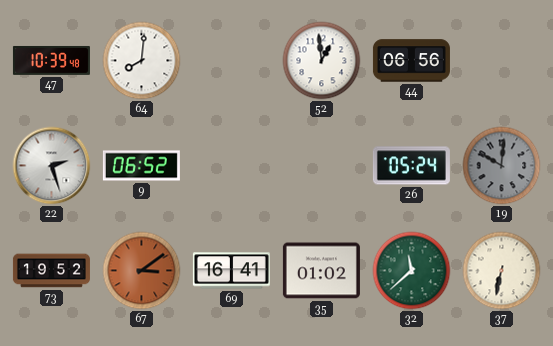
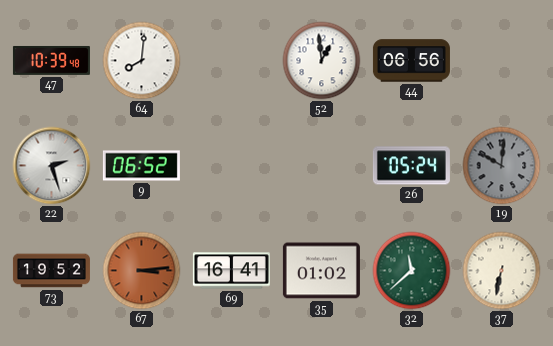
67: 3:09 -> 3:14
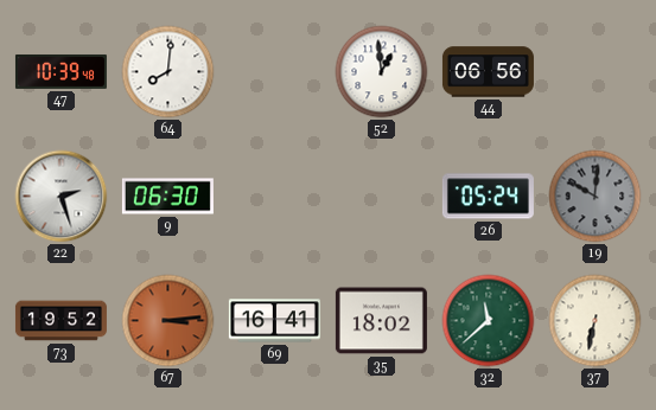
9: 06:52 -> 06:30
35: 01:02 -> 18:02
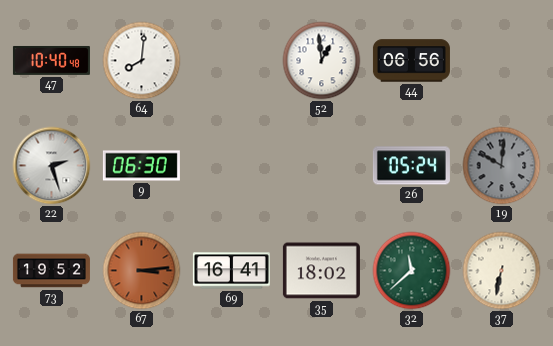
47: 10:39 -> 10:40
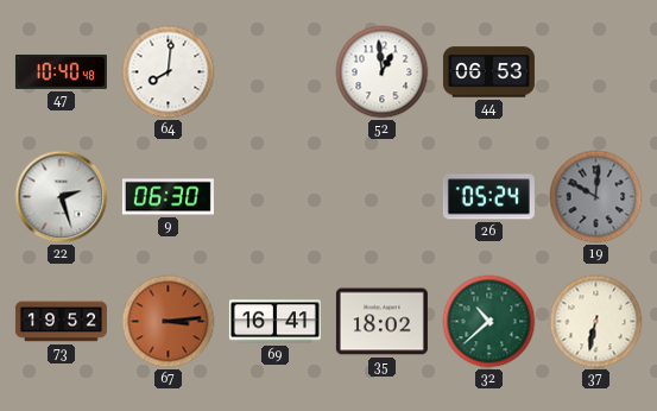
44: 06:56 -> 06:53
32: 11:38 -> 10:38
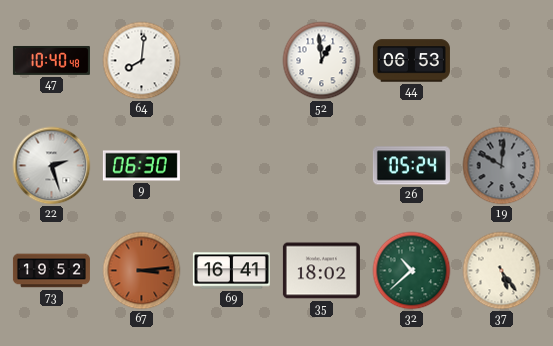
37: 6:32 -> 5:24
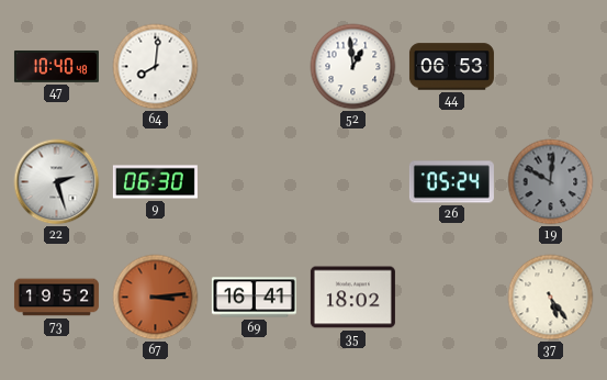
32: 10:38 -> none
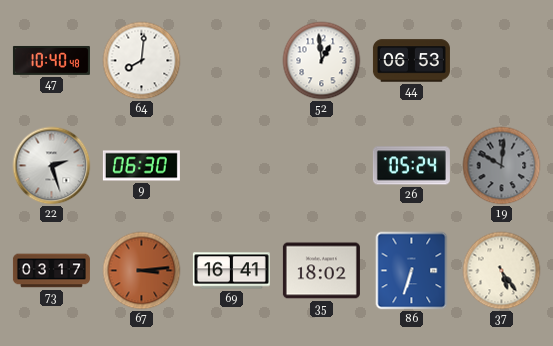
73: 19:52 -> 03:17
86: none -> 6:33
